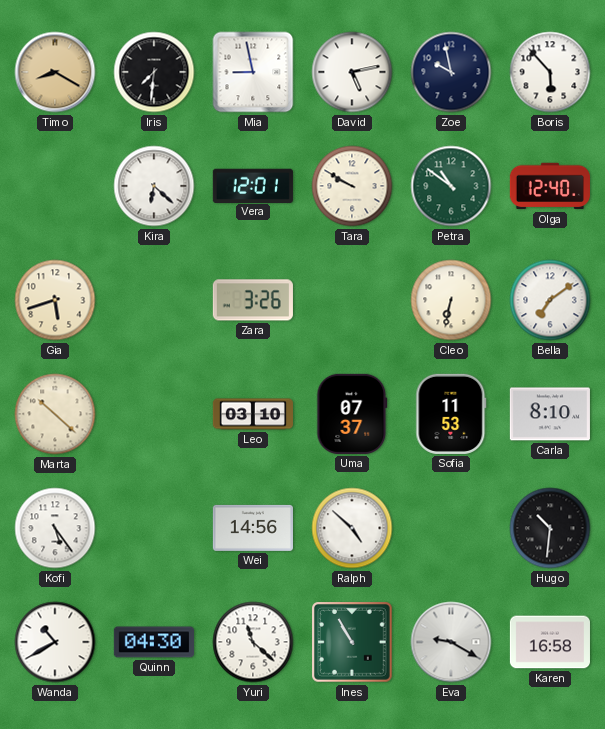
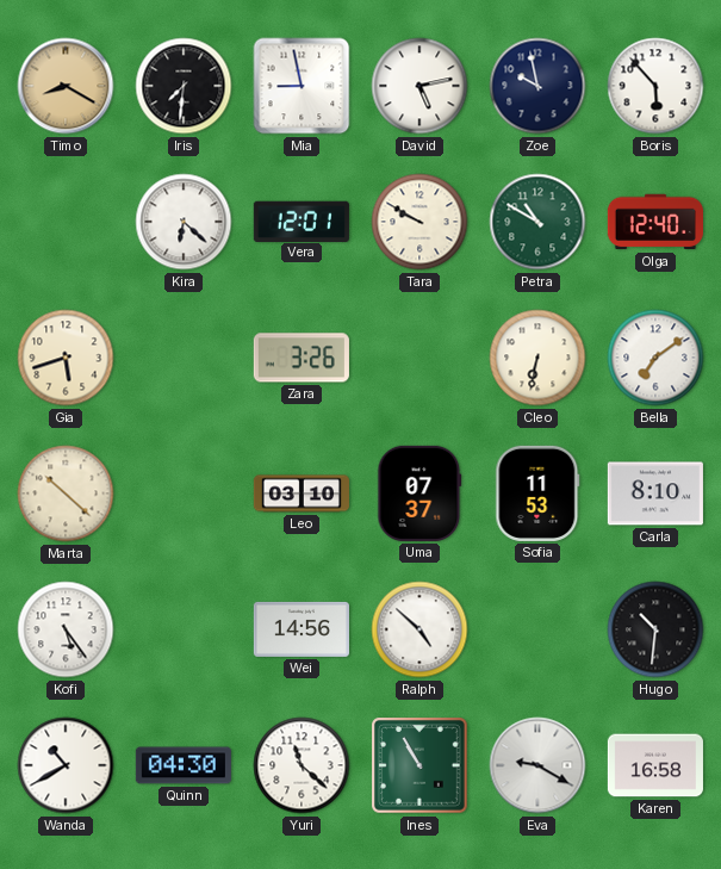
Petra: 10:51 -> 10:50
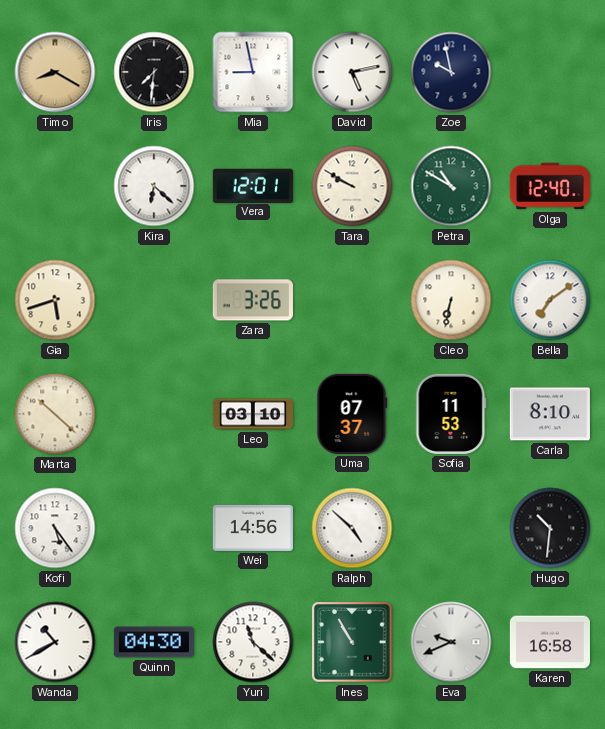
Boris: 5:53 -> none
Eva: 9:20 -> 9:41
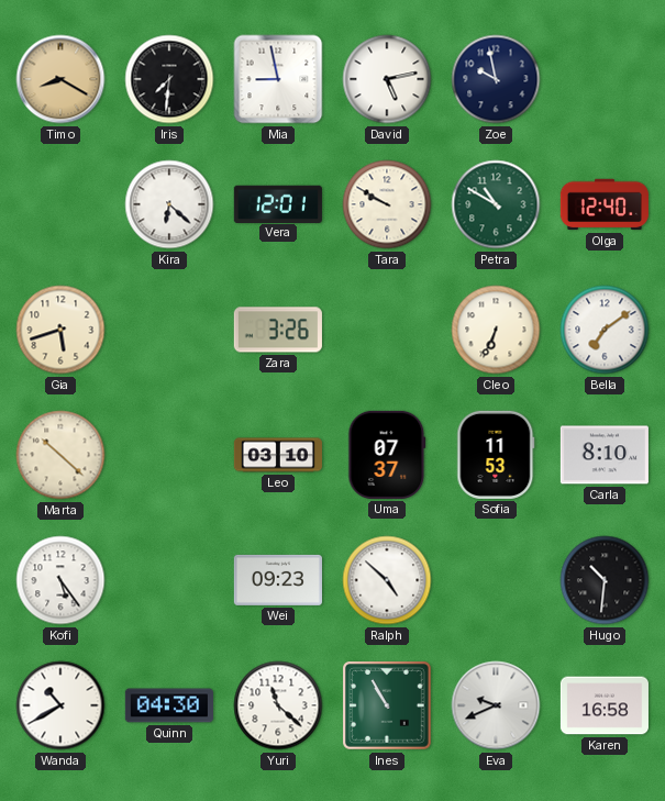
Cleo: 6:32 -> 6:34
Wei: 14:56 -> 09:23
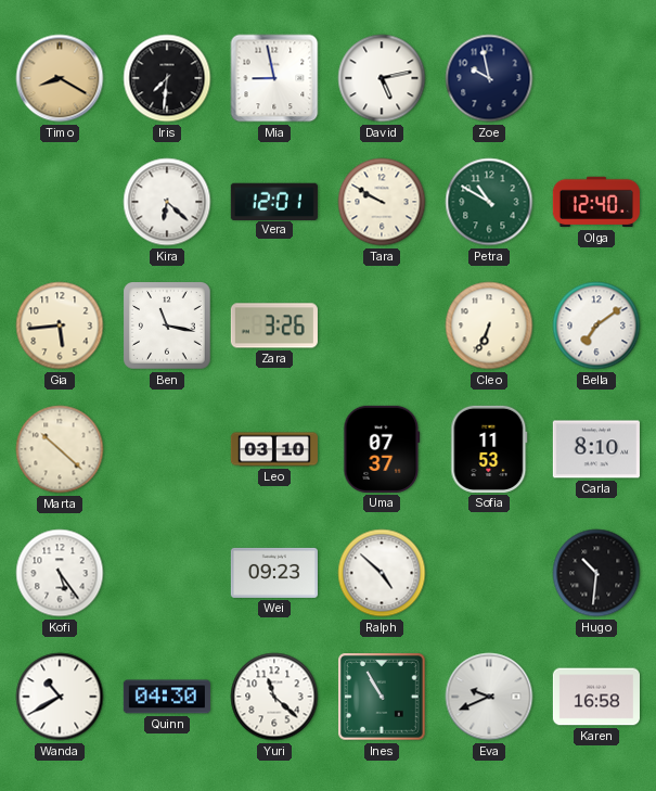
Gia: 5:42 -> 5:44
Ben: none -> 11:17
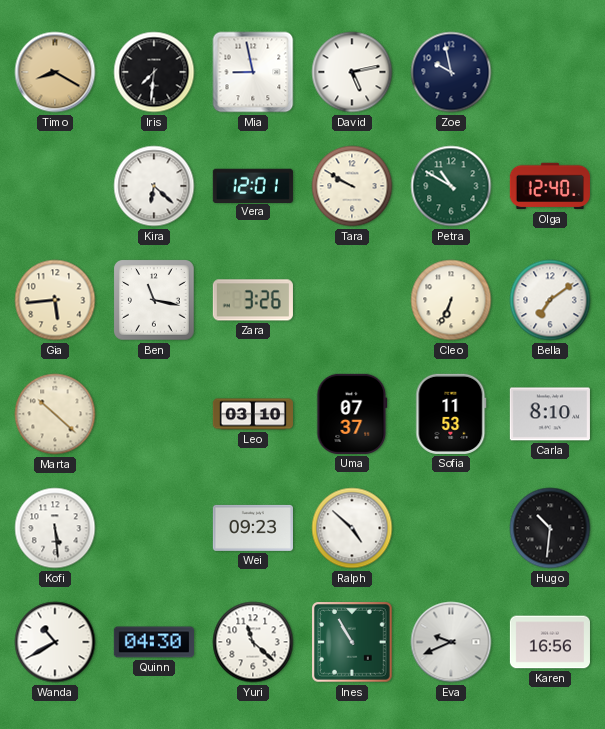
Kofi: 5:24 -> 5:29
Karen: 16:58 -> 16:56
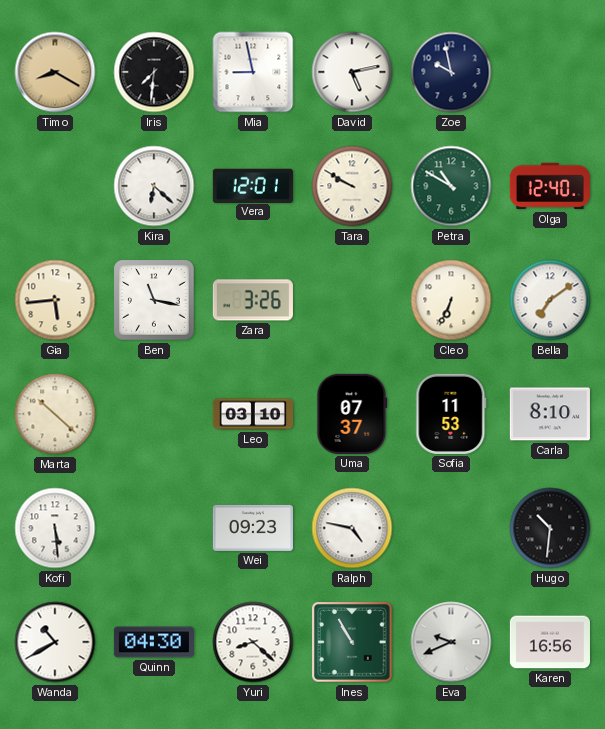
Ralph: 4:52 -> 4:47
Yuri: 11:22 -> 8:22
